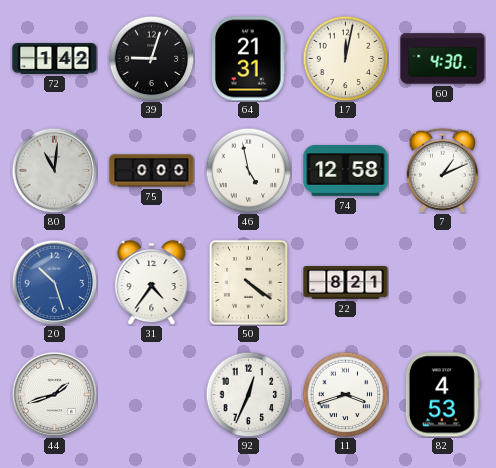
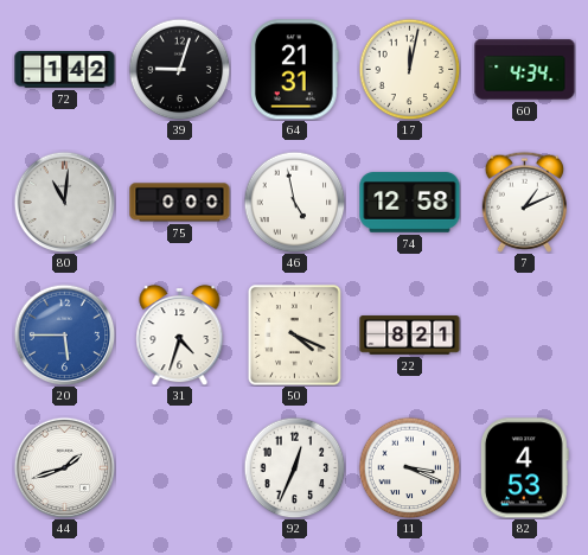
60: 4:30 -> 4:34
20: 10:27 -> 5:45
31: 4:36 -> 4:33
50: 4:21 -> 4:19
11: 3:42 -> 3:19
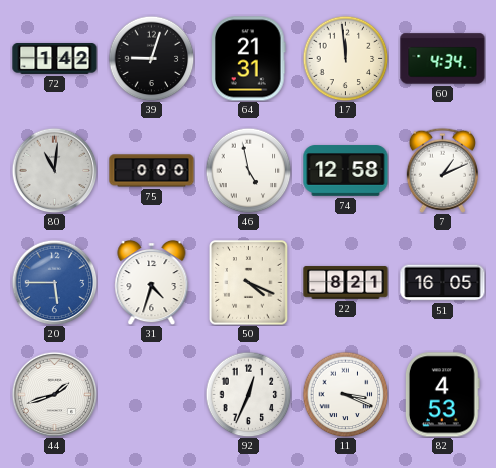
17: 12:02 -> 11:59
51: none -> 16:05
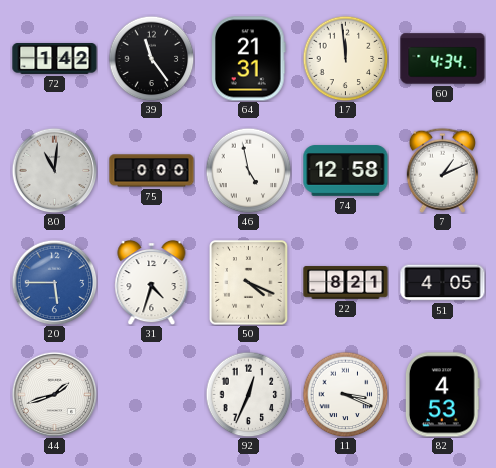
39: 9:03 -> 11:24
51: 16:05 -> 4:05
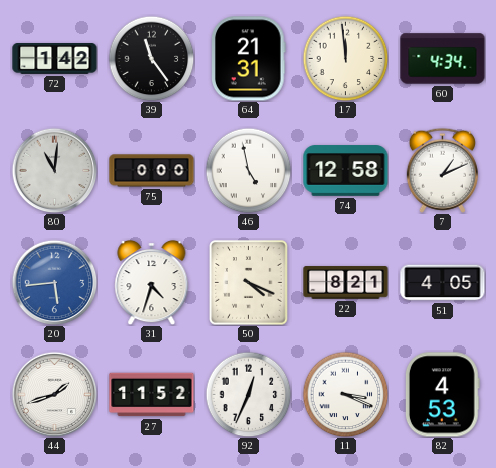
20: 5:45 -> 5:44
27: none -> 11:52
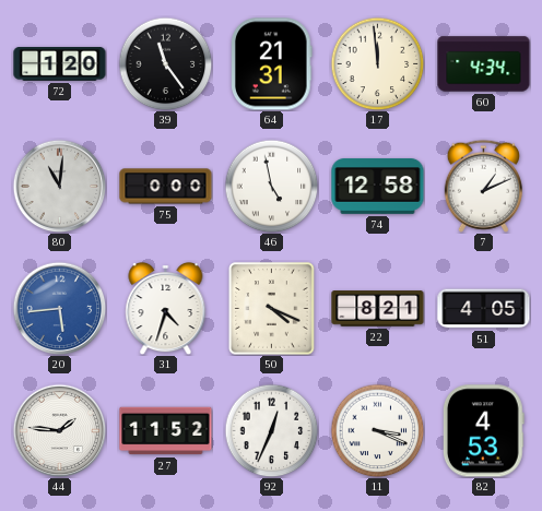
72: 1:42 -> 1:20
44: 1:42 -> 1:46
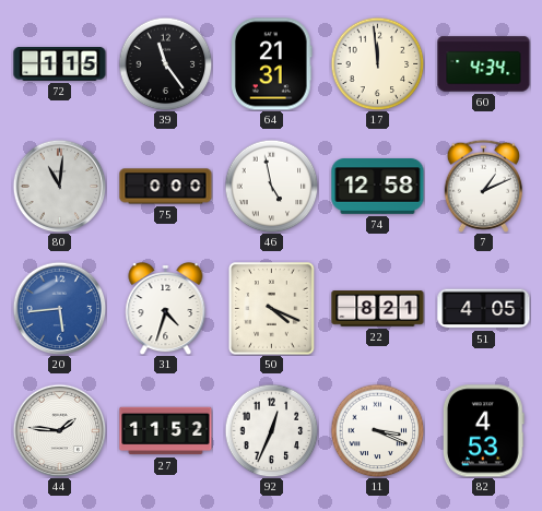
72: 1:20 -> 1:15
